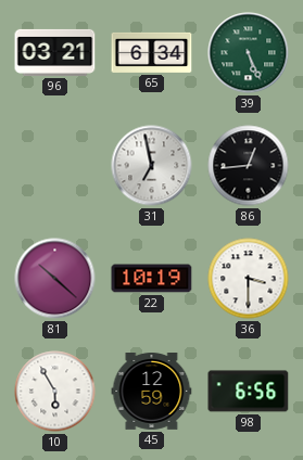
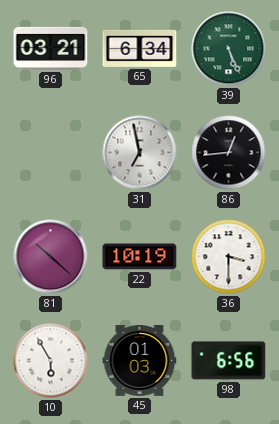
45: 12:59 -> 01:03
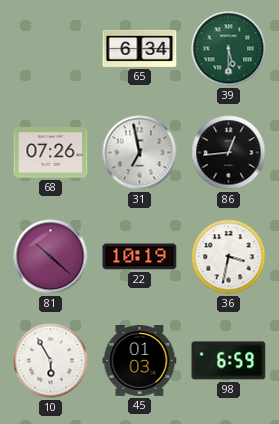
96: 03:21 -> none
39: 5:26 -> 5:30
68: none -> 07:26
36: 3:30 -> 3:32
98: 6:56 -> 6:59
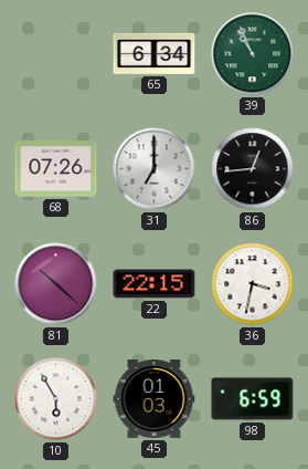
39: 5:30 -> 10:56
31: 6:58 -> 7:00
22: 10:19 -> 22:15
